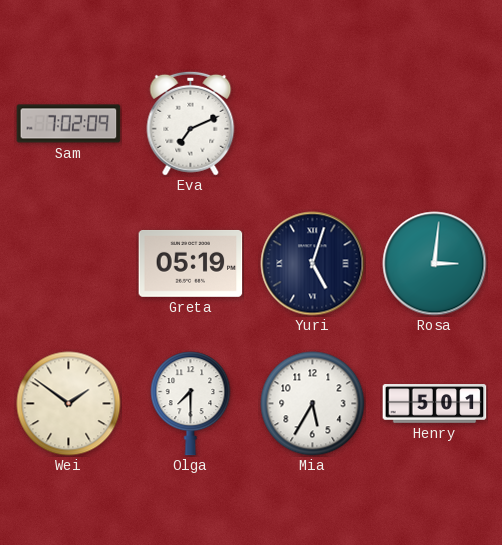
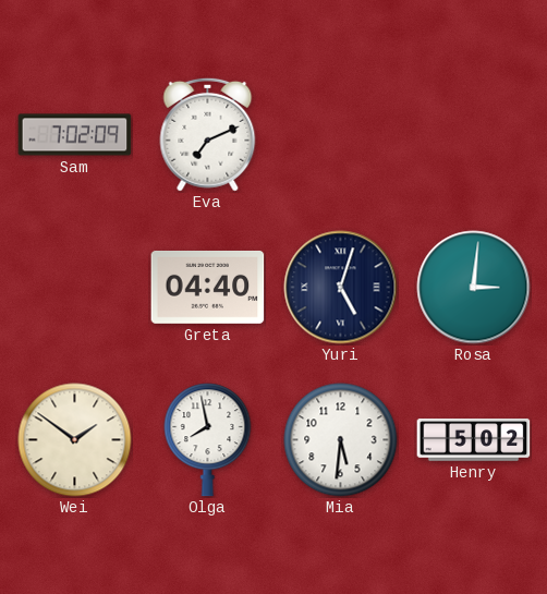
Greta: 05:19 -> 04:40
Olga: 7:30 -> 7:58
Mia: 5:35 -> 5:31
Henry: 5:01 -> 5:02
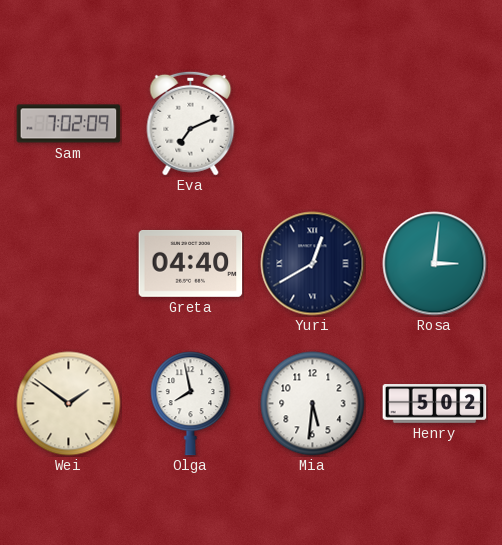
Yuri: 5:03 -> 12:40
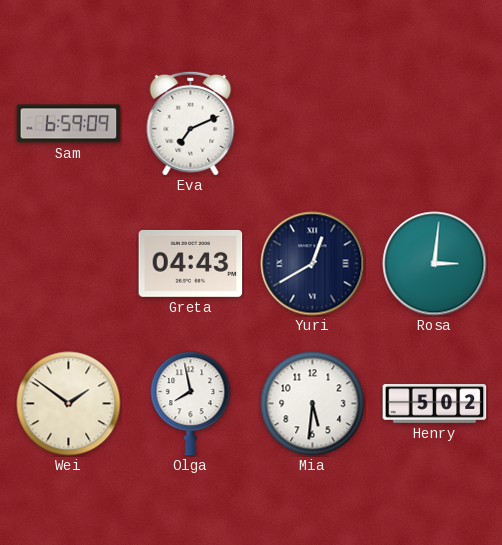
Sam: 7:02 -> 6:59
Greta: 04:40 -> 04:43
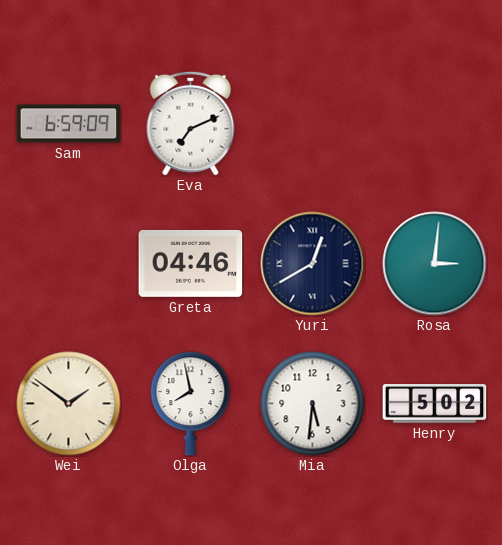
Greta: 04:43 -> 04:46
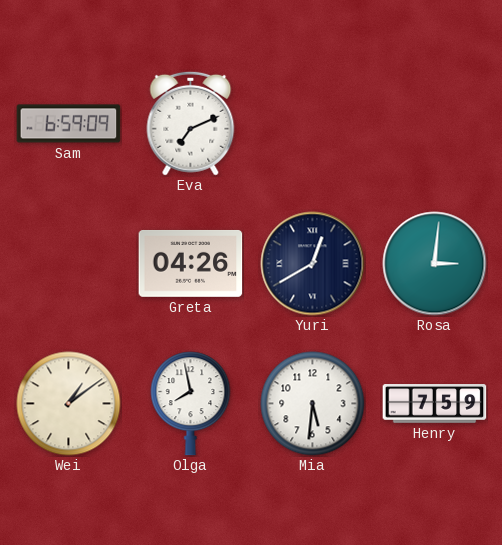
Greta: 04:46 -> 04:26
Wei: 1:51 -> 1:09
Henry: 5:02 -> 7:59
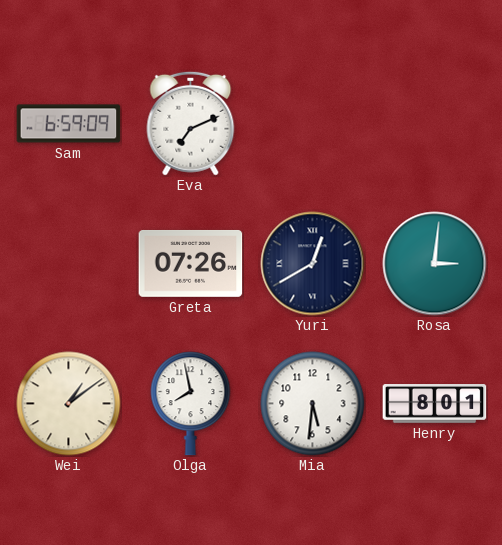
Greta: 04:26 -> 07:26
Henry: 7:59 -> 8:01
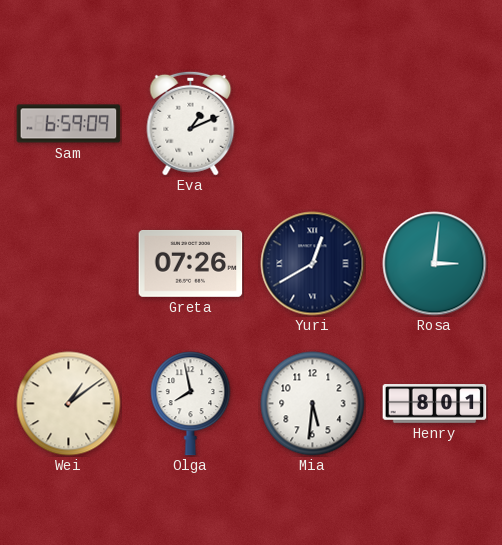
Eva: 7:11 -> 1:11
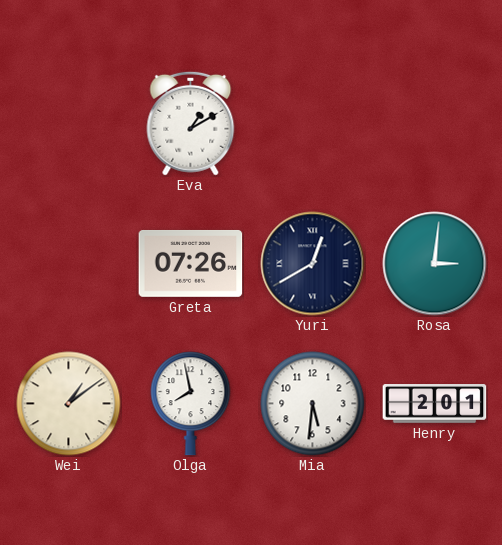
Sam: 6:59 -> none
Eva: 1:11 -> 1:10
Henry: 8:01 -> 2:01
